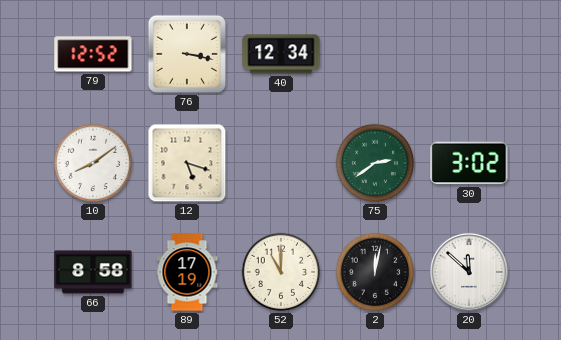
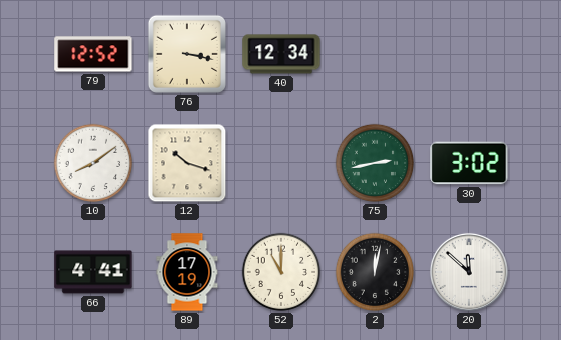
12: 5:18 -> 10:18
75: 2:39 -> 2:43
66: 8:58 -> 4:41
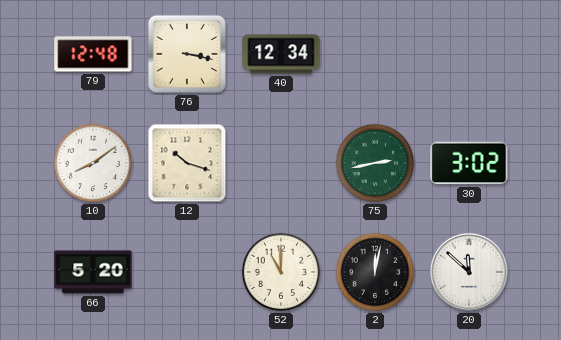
79: 12:52 -> 12:48
66: 4:41 -> 5:20
89: 17:19 -> none
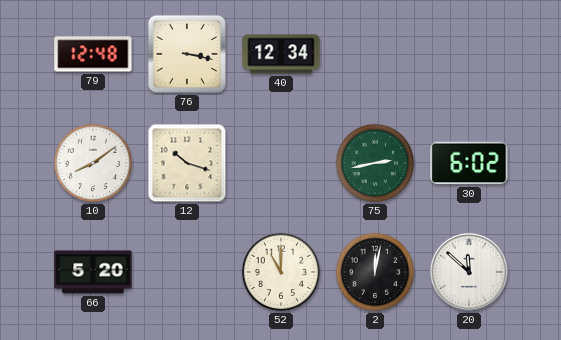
30: 3:02 -> 6:02
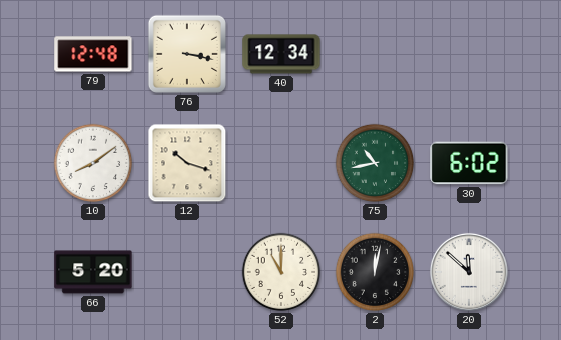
75: 2:43 -> 10:43
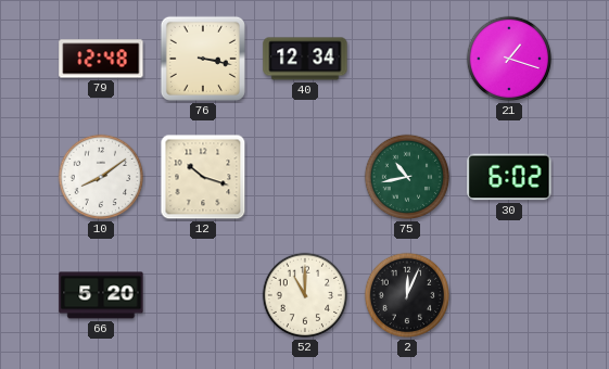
21: none -> 1:18
2: 12:02 -> 12:04
20: 11:52 -> none
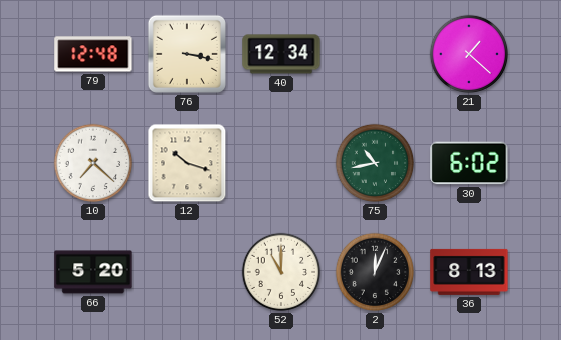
21: 1:18 -> 1:22
10: 8:09 -> 7:22
36: none -> 8:13
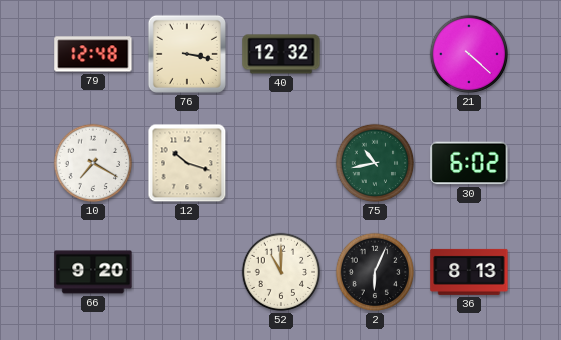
40: 12:34 -> 12:32
21: 1:22 -> 4:22
10: 7:22 -> 7:20
66: 5:20 -> 9:20
2: 12:04 -> 6:04
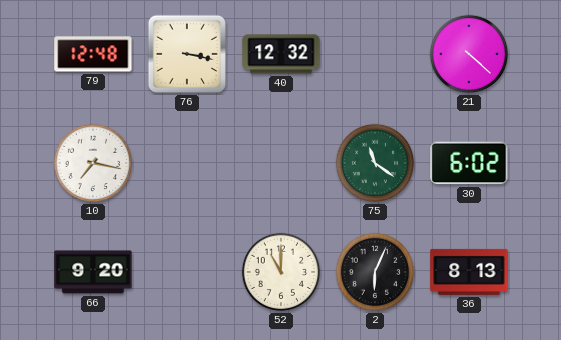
10: 7:20 -> 7:17
12: 10:18 -> none
75: 10:43 -> 11:21
